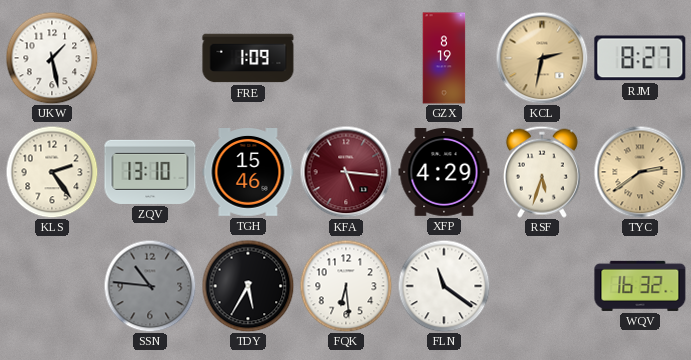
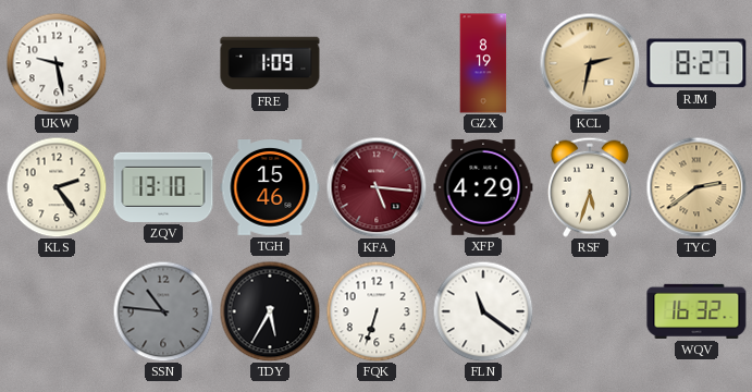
UKW: 1:28 -> 9:28
FQK: 6:29 -> 6:33
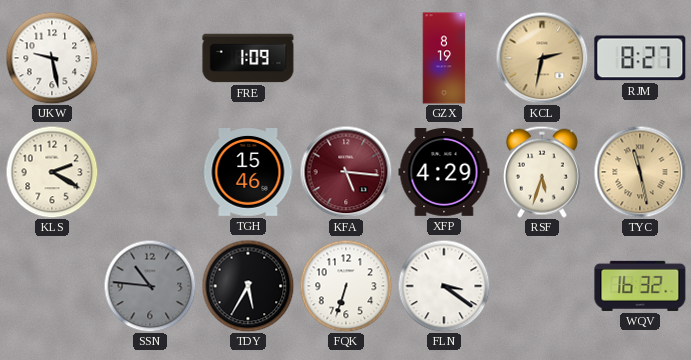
KLS: 2:24 -> 2:20
ZQV: 13:10 -> none
TYC: 2:39 -> 11:28
FLN: 11:21 -> 3:21
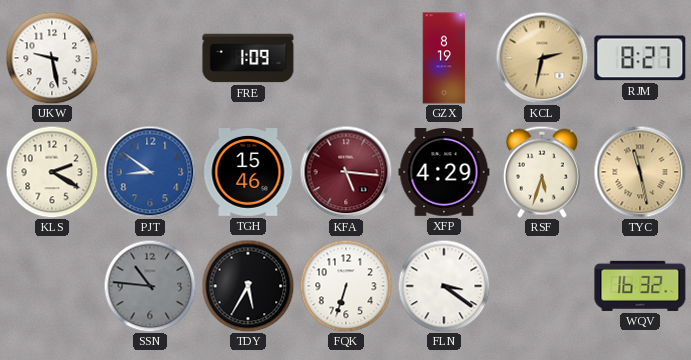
PJT: none -> 8:51
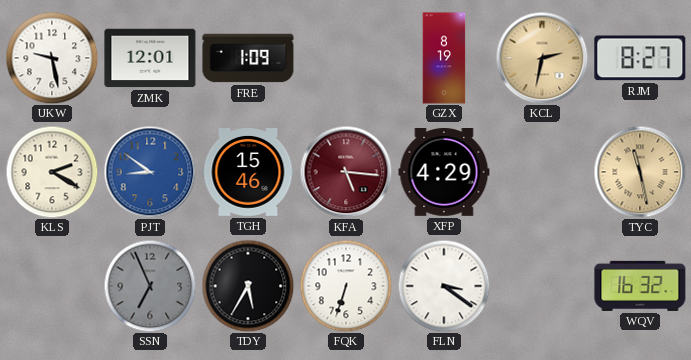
ZMK: none -> 12:01
RSF: 5:33 -> none
SSN: 10:46 -> 6:56
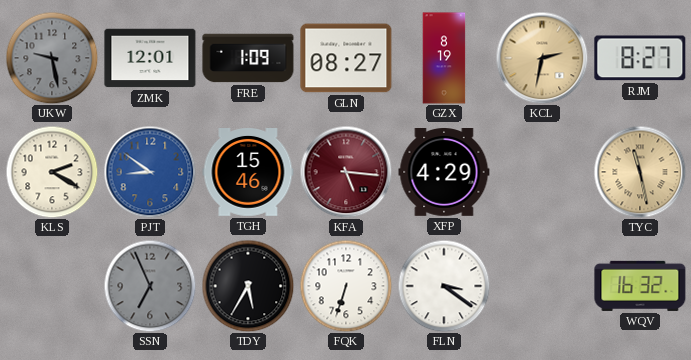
UKW dial: white -> grey
GLN: none -> 08:27
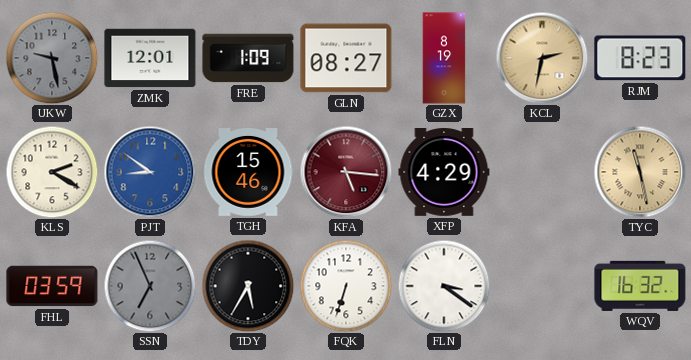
RJM: 8:27 -> 8:23
FHL: none -> 03:59
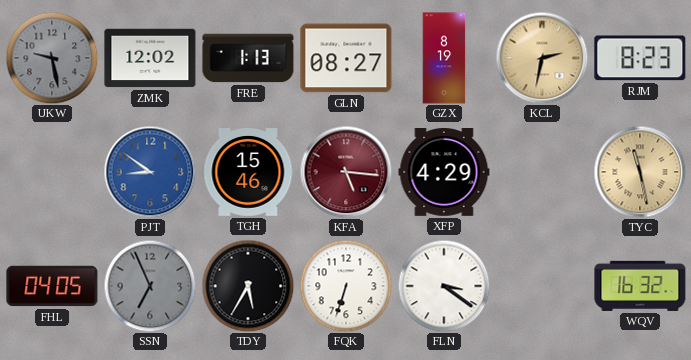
ZMK: 12:01 -> 12:02
FRE: 1:09 -> 1:13
KLS: 2:20 -> none
FHL: 03:59 -> 04:05
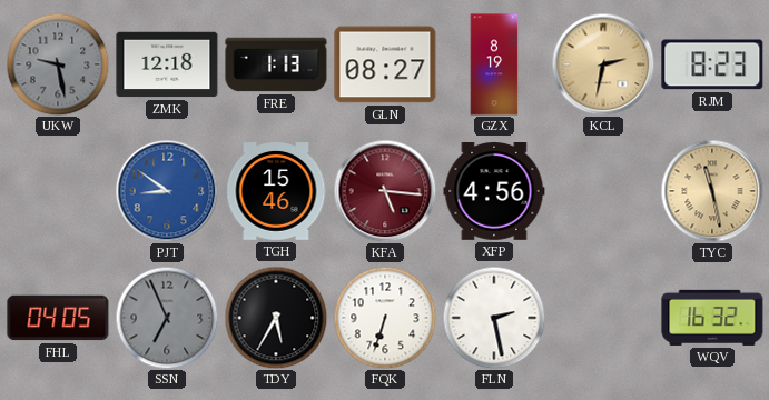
ZMK: 12:02 -> 12:18
XFP: 4:29 -> 4:56
FLN: 3:21 -> 2:28
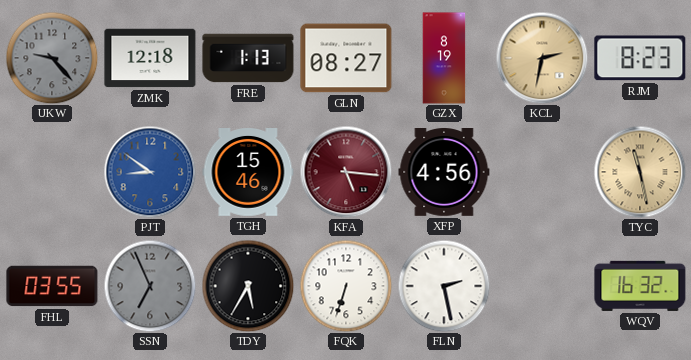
UKW: 9:28 -> 9:23
FHL: 04:05 -> 03:55
